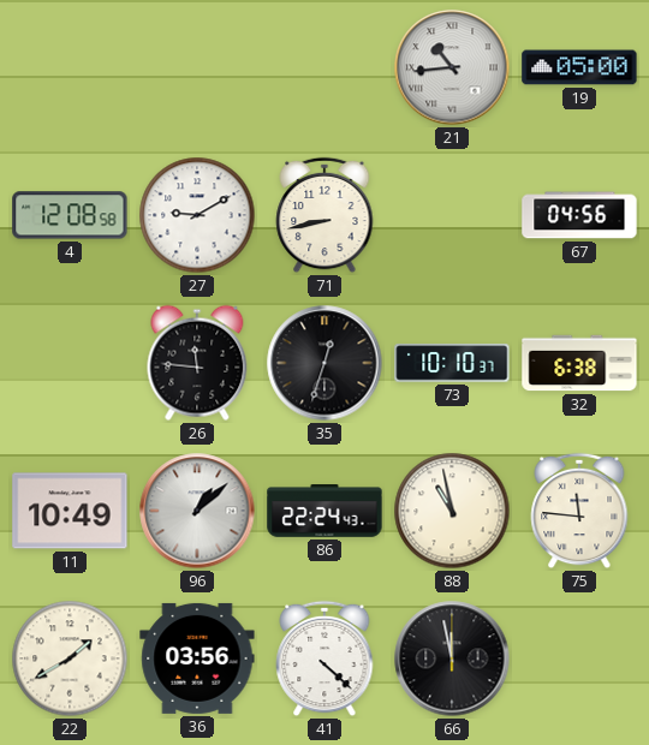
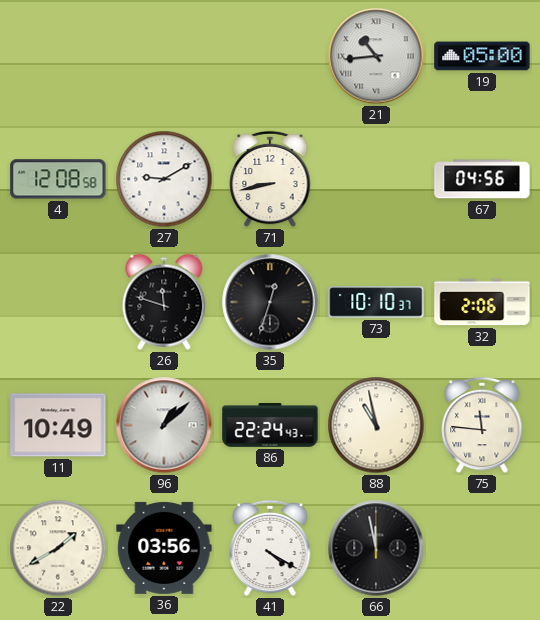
26: 11:46 -> 11:48
32: 6:38 -> 2:06
41: 4:22 -> 4:20
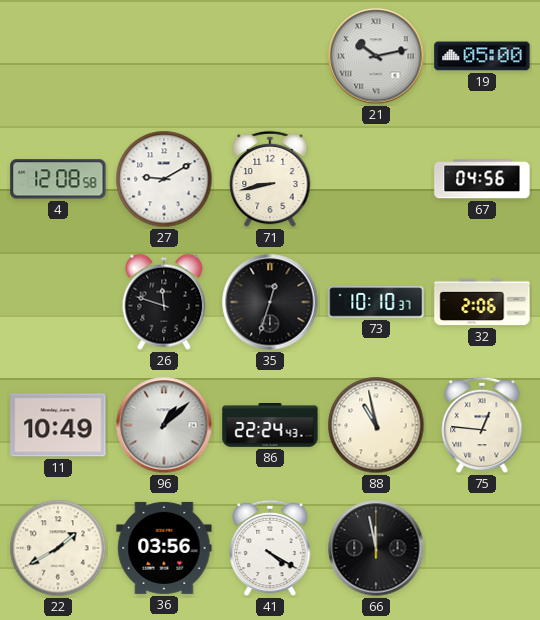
21: 10:44 -> 10:13
75: 11:46 -> 12:46
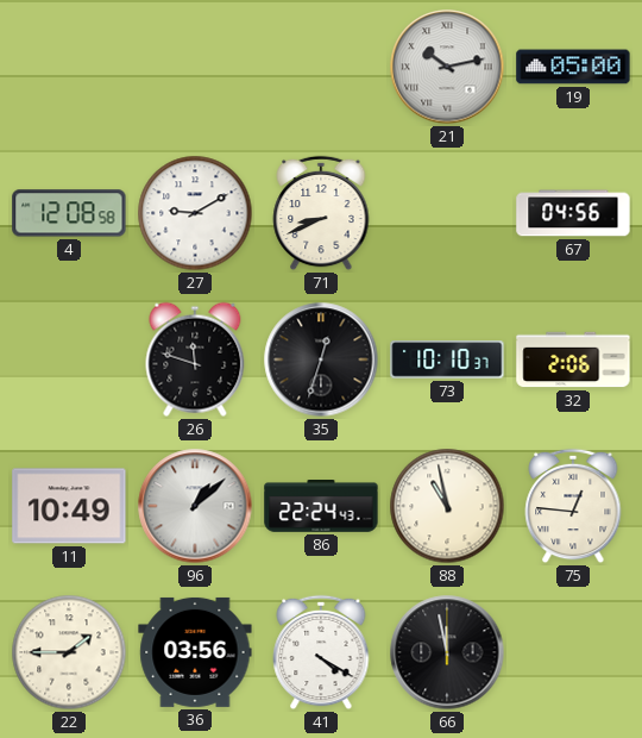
71: 8:43 -> 8:41
22: 1:40 -> 1:45
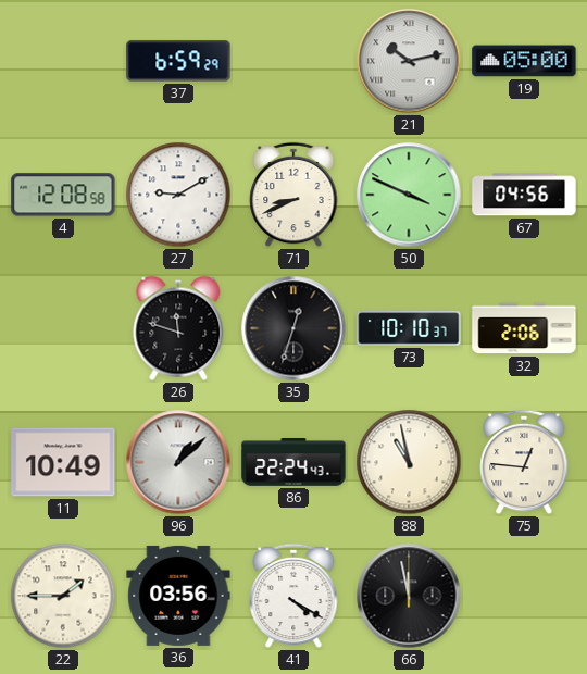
37: none -> 6:59
50: none -> 3:49
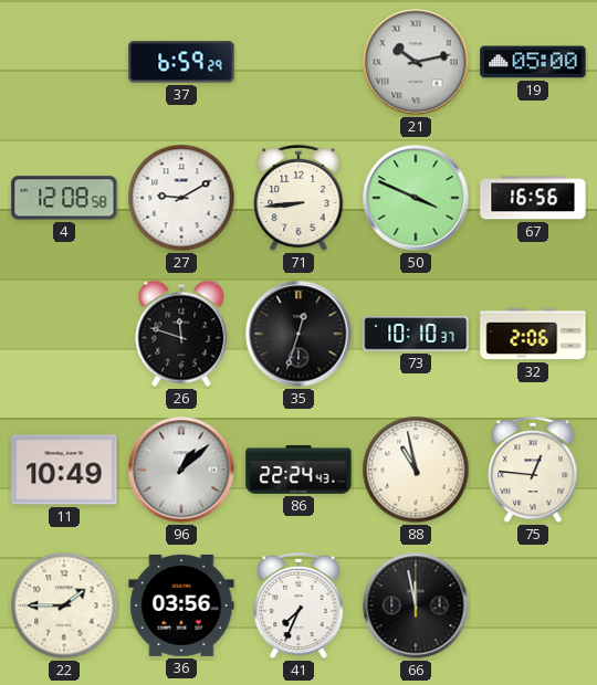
71: 8:41 -> 8:44
67: 04:56 -> 16:56
41: 4:20 -> 7:34
